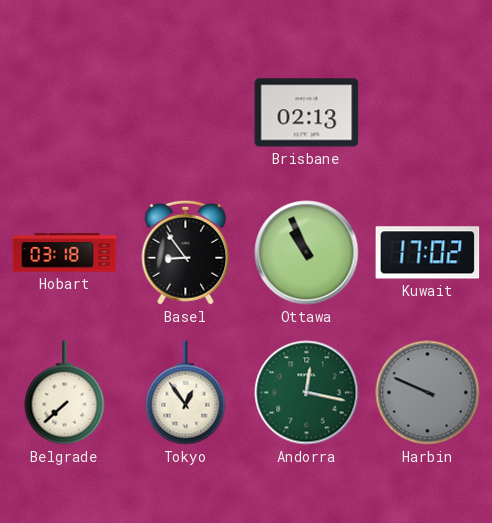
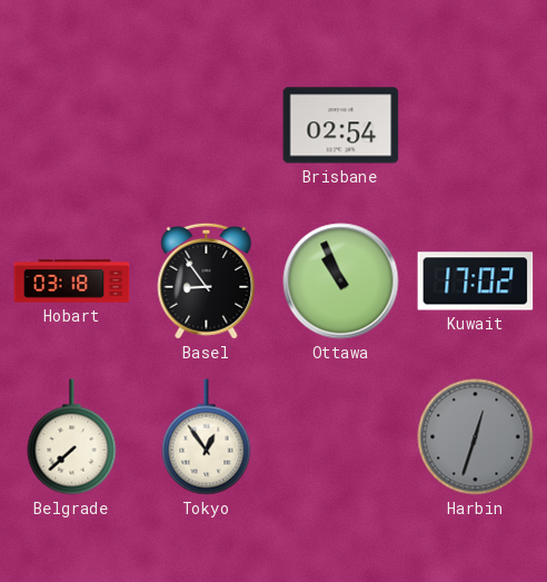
Brisbane: 02:13 -> 02:54
Andorra: 12:17 -> none
Harbin: 9:49 -> 12:33
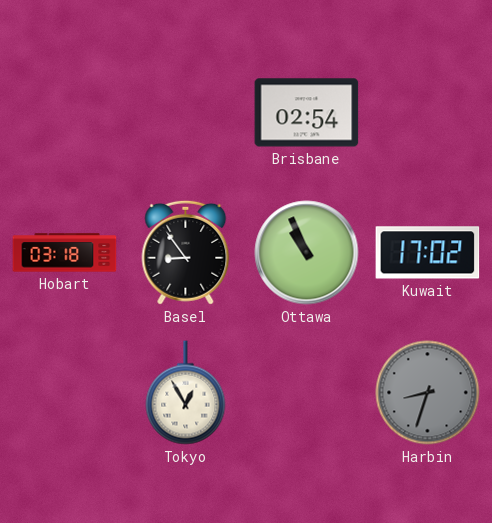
Belgrade: 7:38 -> none
Tokyo: 12:54 -> 12:55
Harbin: 12:33 -> 8:33
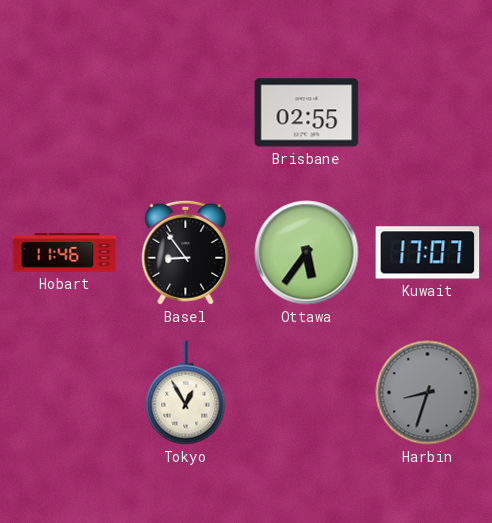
Brisbane: 02:54 -> 02:55
Hobart: 03:18 -> 11:46
Ottawa: 10:56 -> 5:36
Kuwait: 17:02 -> 17:07
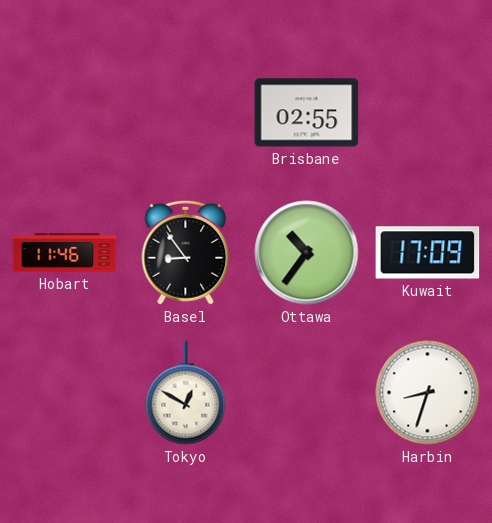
Ottawa: 5:36 -> 10:36
Kuwait: 17:07 -> 17:09
Tokyo: 12:55 -> 12:50
Harbin dial: grey -> white
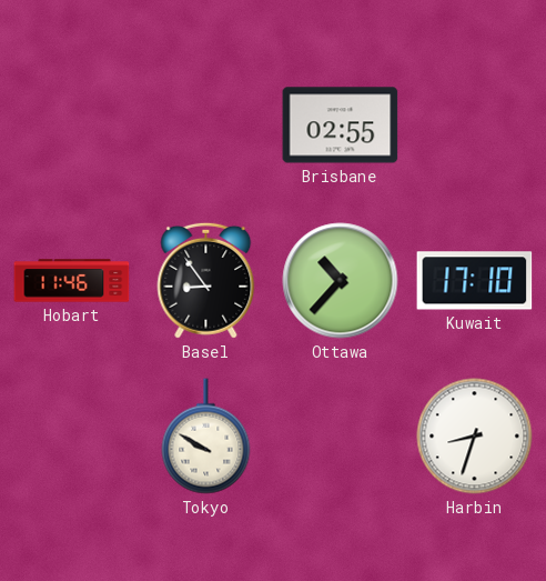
Ottawa: 10:36 -> 10:37
Kuwait: 17:09 -> 17:10
Tokyo: 12:50 -> 9:50
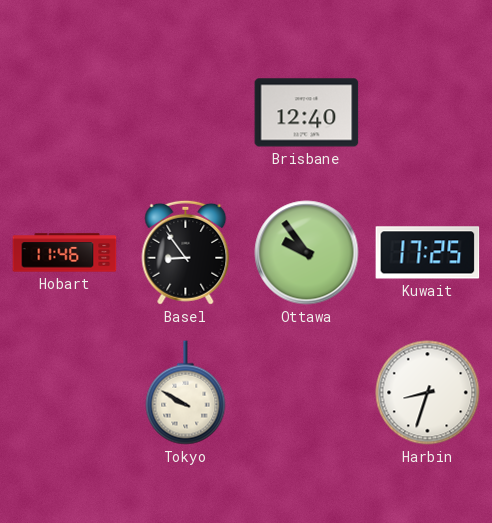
Brisbane: 02:55 -> 12:40
Ottawa: 10:37 -> 9:54
Kuwait: 17:10 -> 17:25
